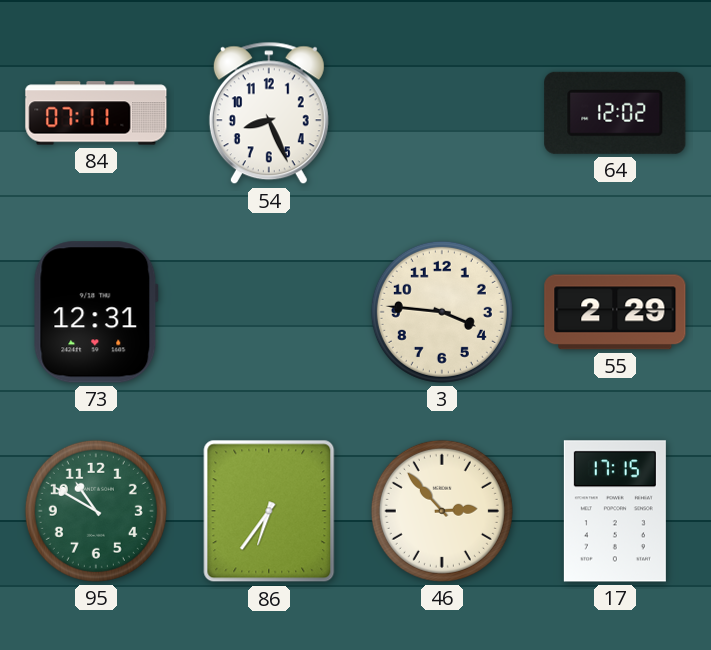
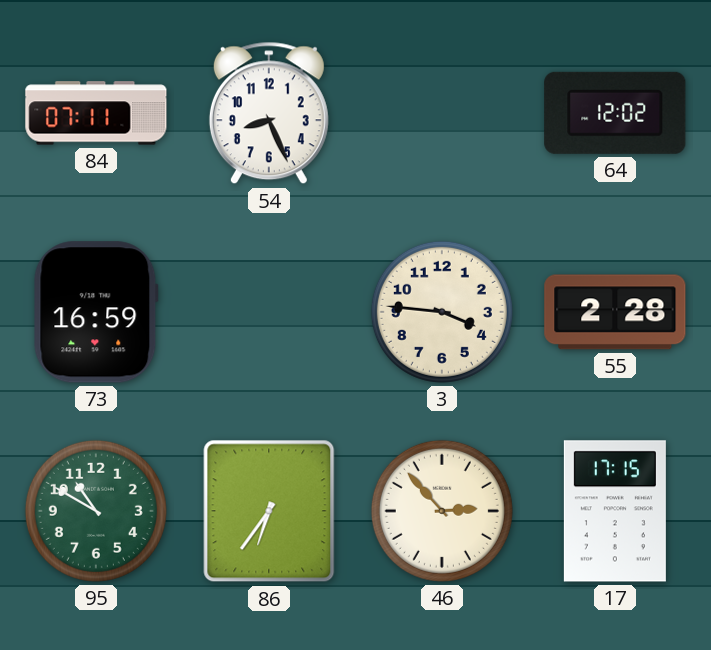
73: 12:31 -> 16:59
55: 2:29 -> 2:28
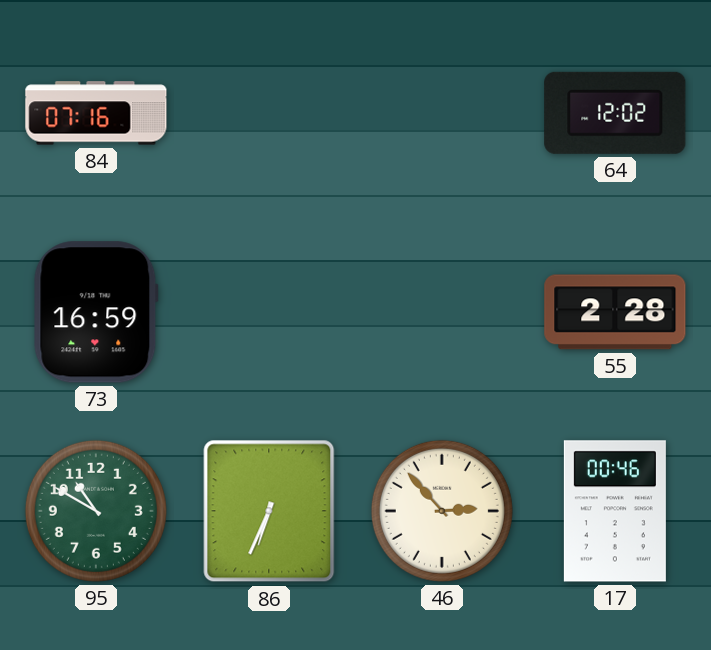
84: 07:11 -> 07:16
54: 8:26 -> none
3: 3:46 -> none
86: 6:36 -> 6:34
17: 17:15 -> 00:46
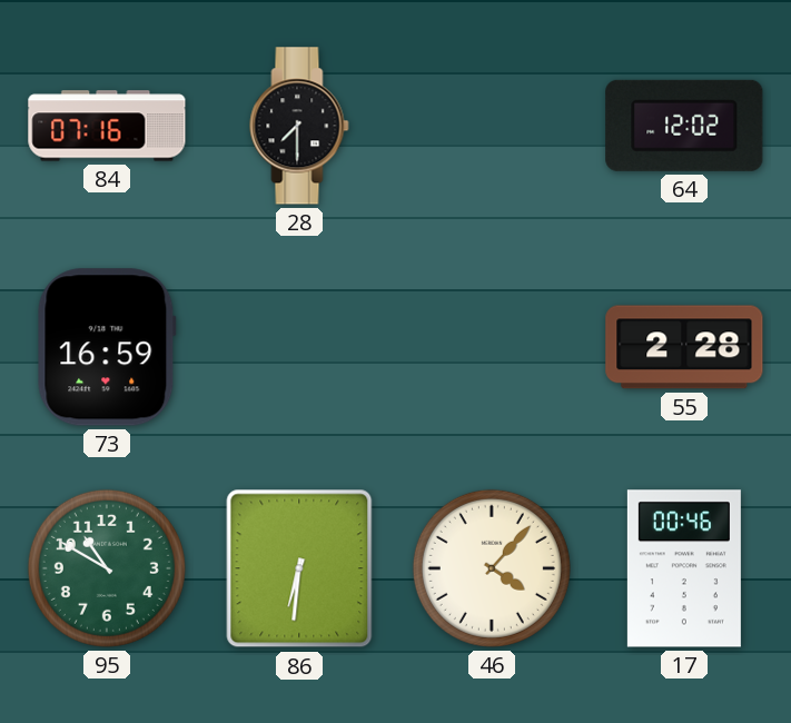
28: none -> 7:30
86: 6:34 -> 6:31
46: 2:53 -> 4:07
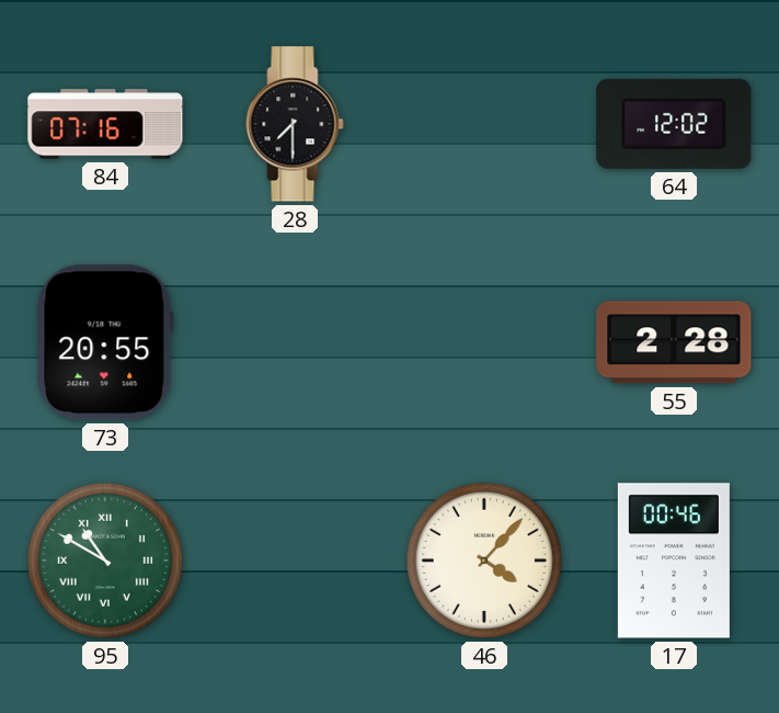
73: 16:59 -> 20:55
95 numerals: Arabic -> Roman
86: 6:31 -> none
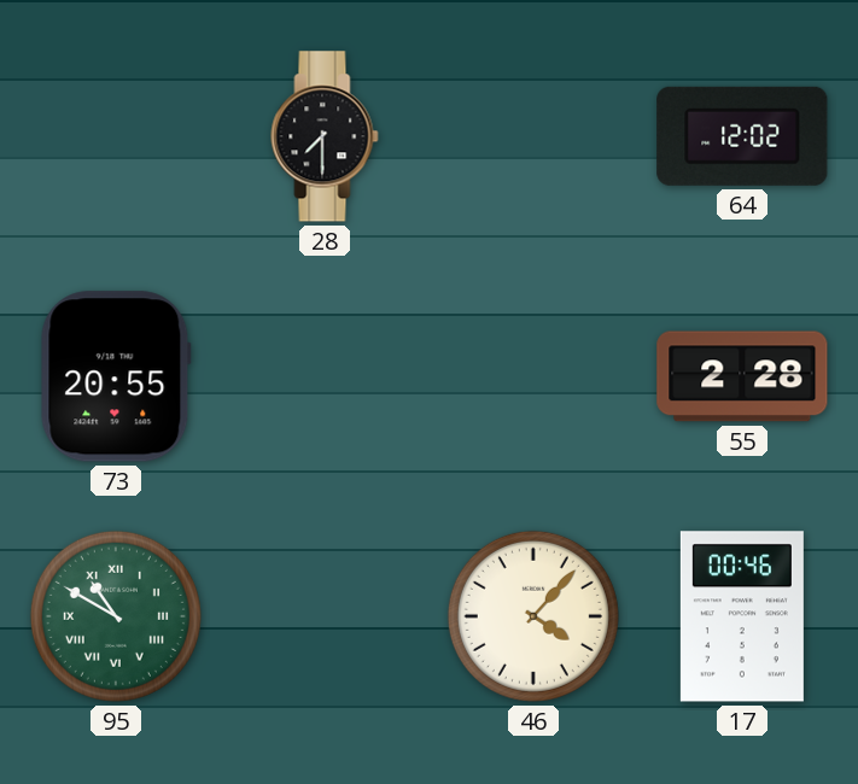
84: 07:16 -> none
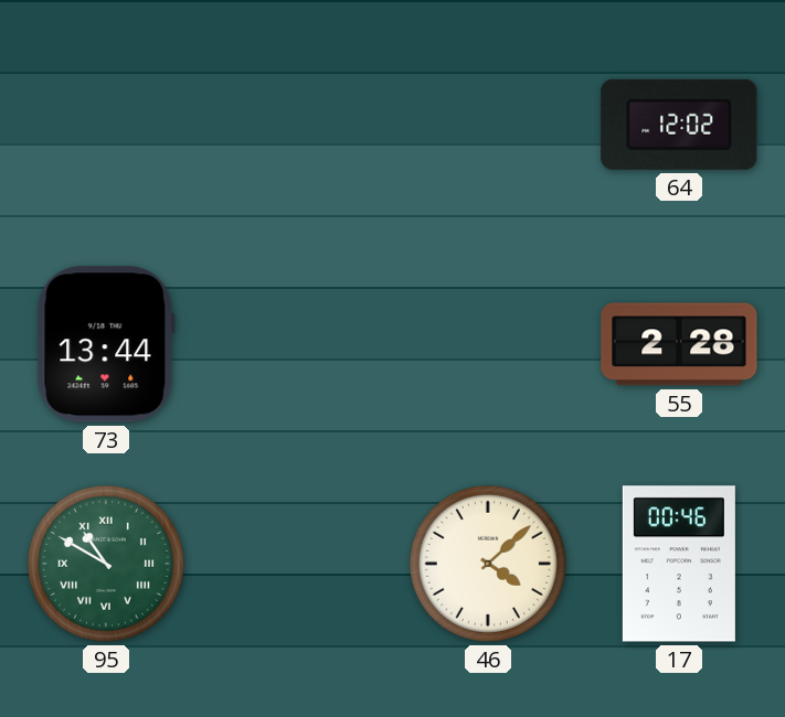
28: 7:30 -> none
73: 20:55 -> 13:44
46: 4:07 -> 4:08
